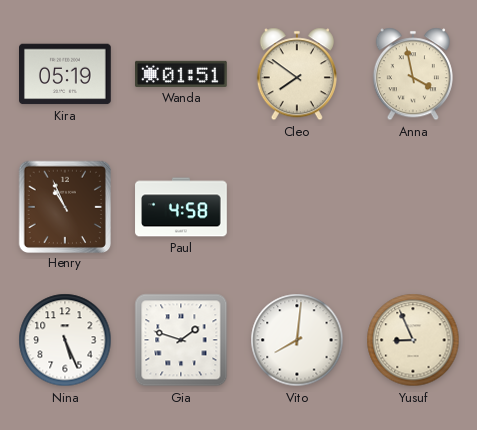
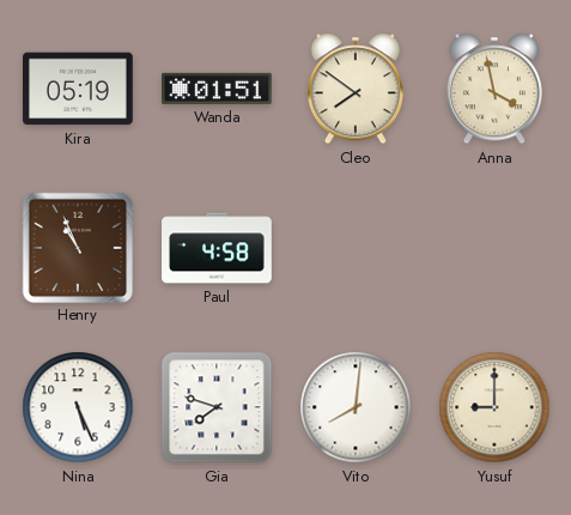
Gia: 1:48 -> 7:48
Yusuf: 8:56 -> 9:00
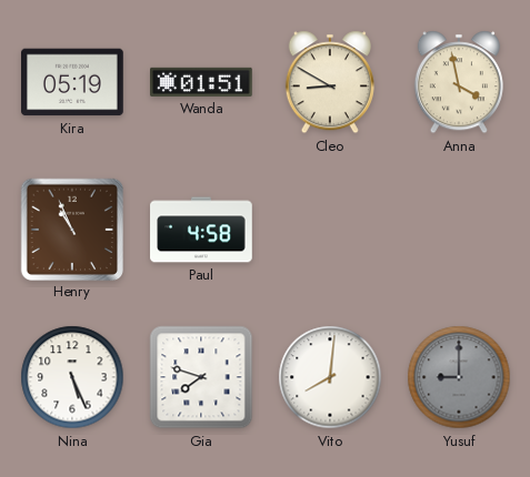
Cleo: 7:51 -> 8:50
Yusuf dial: cream -> grey
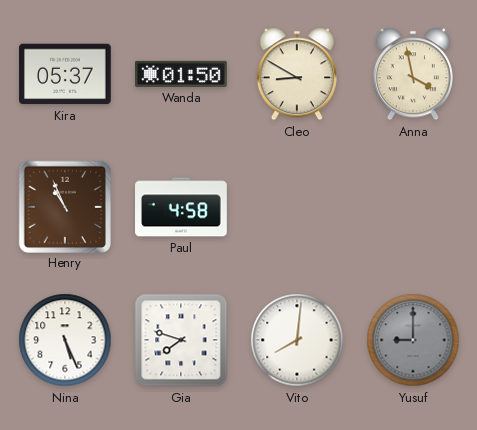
Kira: 05:19 -> 05:37
Wanda: 01:51 -> 01:50
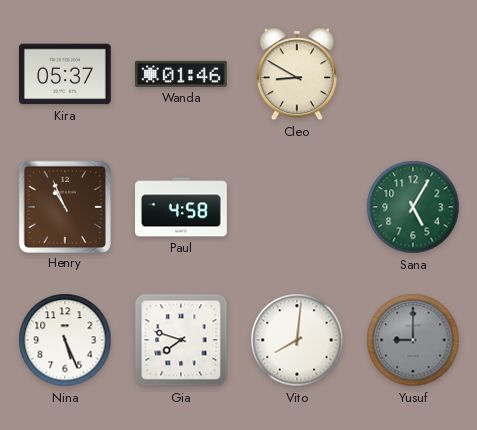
Wanda: 01:50 -> 01:46
Anna: 3:58 -> none
Sana: none -> 5:05
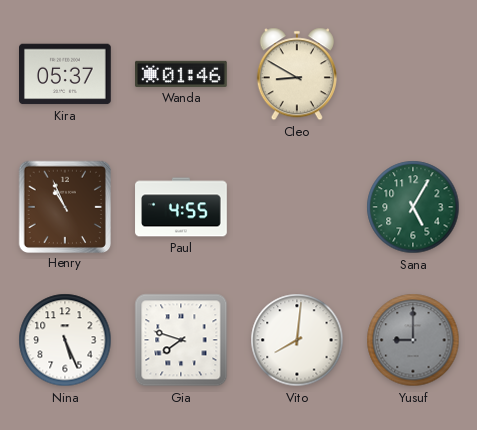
Paul: 4:58 -> 4:55
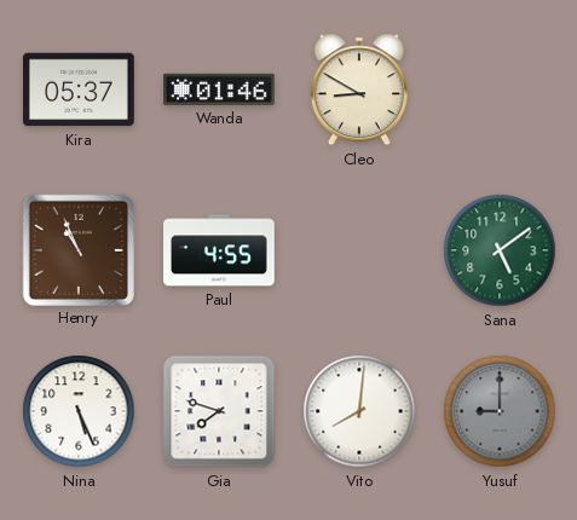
Sana: 5:05 -> 5:09
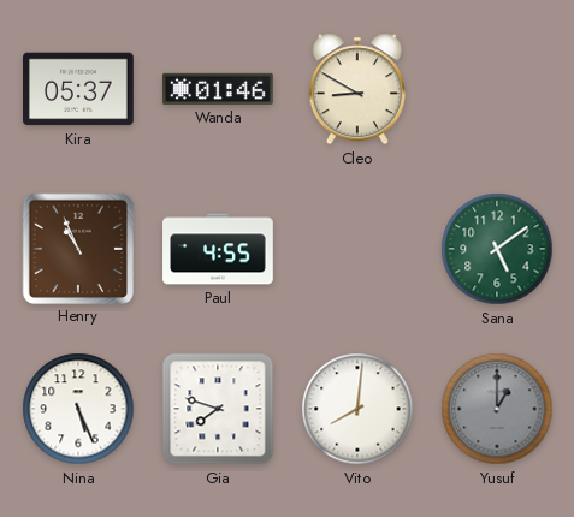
Yusuf: 9:00 -> 1:00
